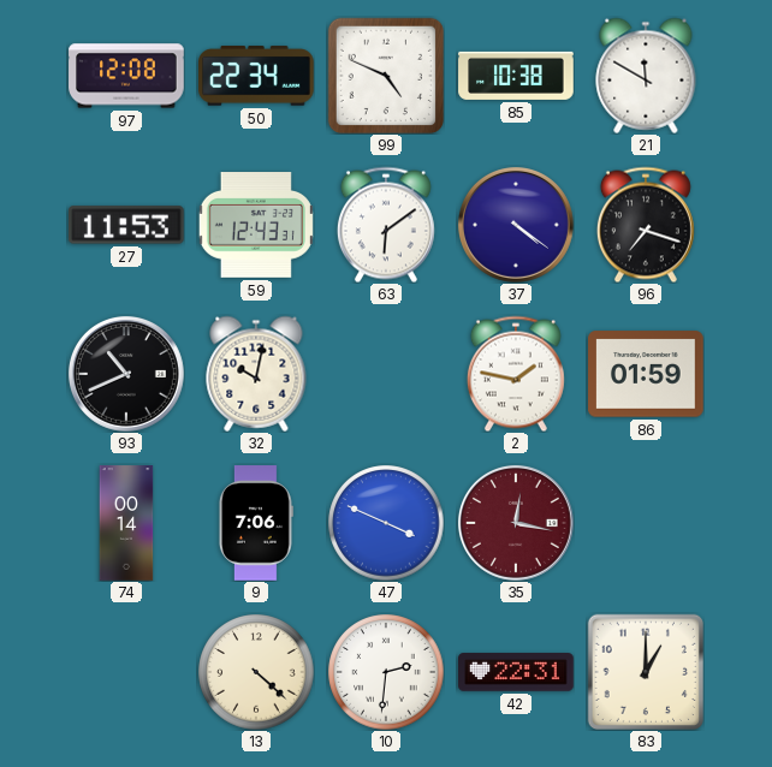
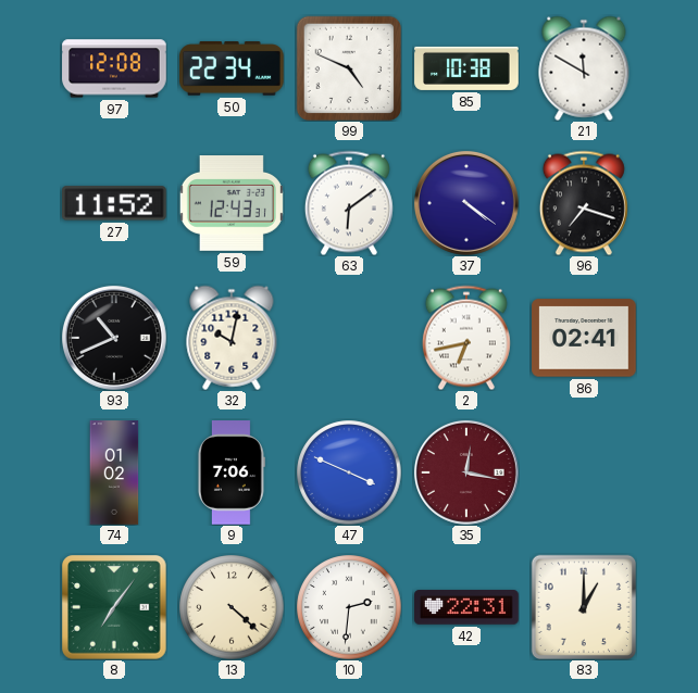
27: 11:53 -> 11:52
2: 1:47 -> 6:43
86: 01:59 -> 02:41
74: 00:14 -> 01:02
8: none -> 7:06
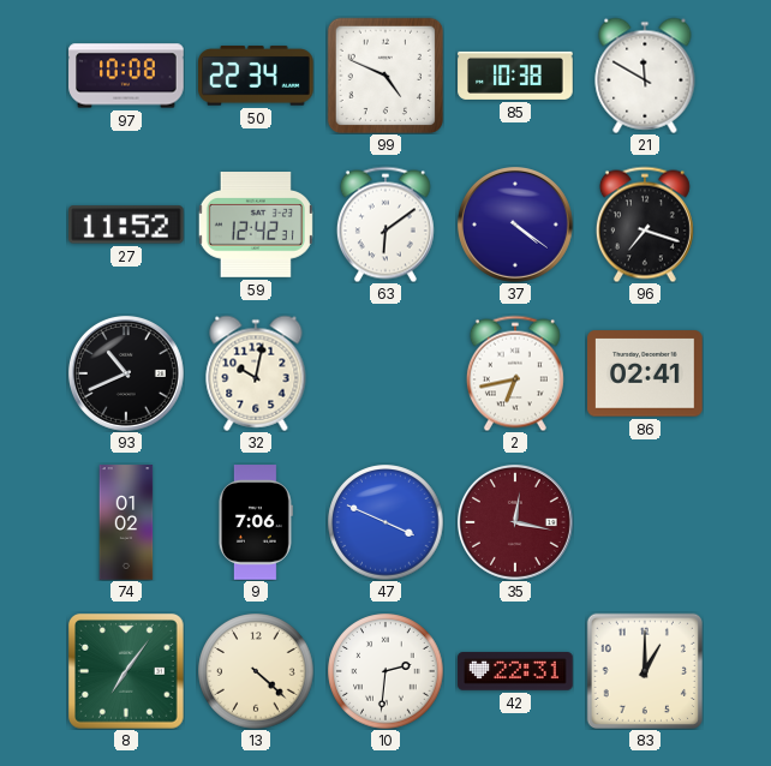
97: 12:08 -> 10:08
59: 12:43 -> 12:42
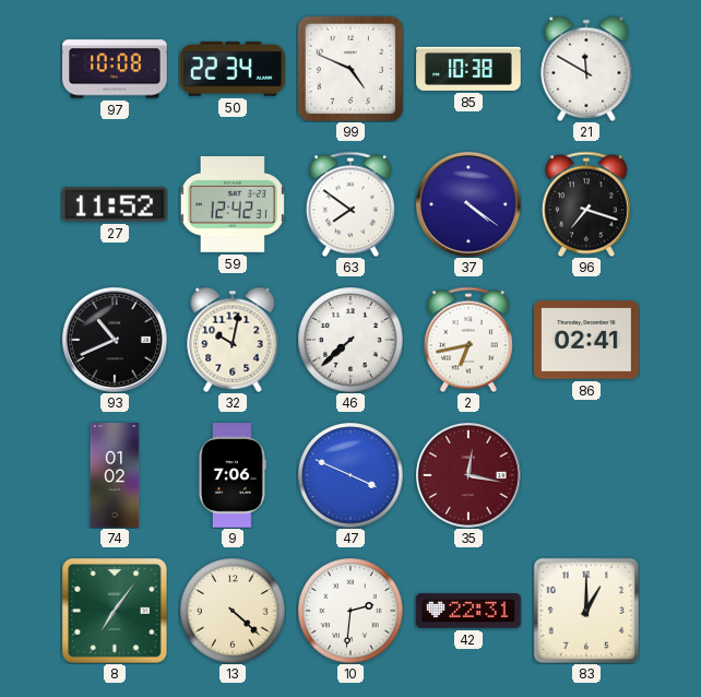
63: 6:09 -> 7:51
46: none -> 7:38
